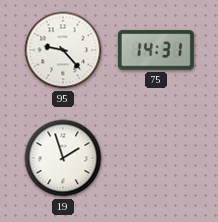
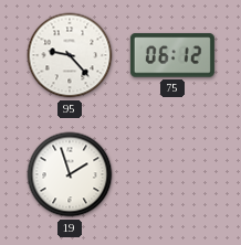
75: 14:31 -> 06:12
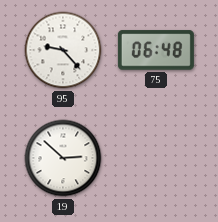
75: 06:12 -> 06:48
19: 1:57 -> 2:52
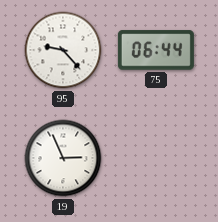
75: 06:48 -> 06:44
19: 2:52 -> 2:56
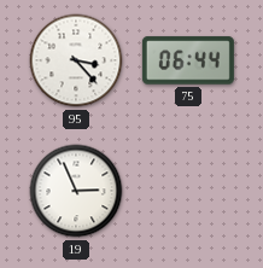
95: 9:23 -> 3:23
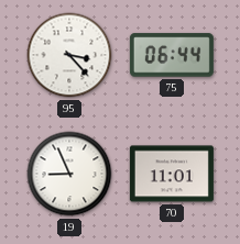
19: 2:56 -> 8:56
70: none -> 11:01
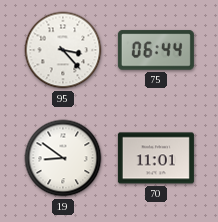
19: 8:56 -> 8:51
